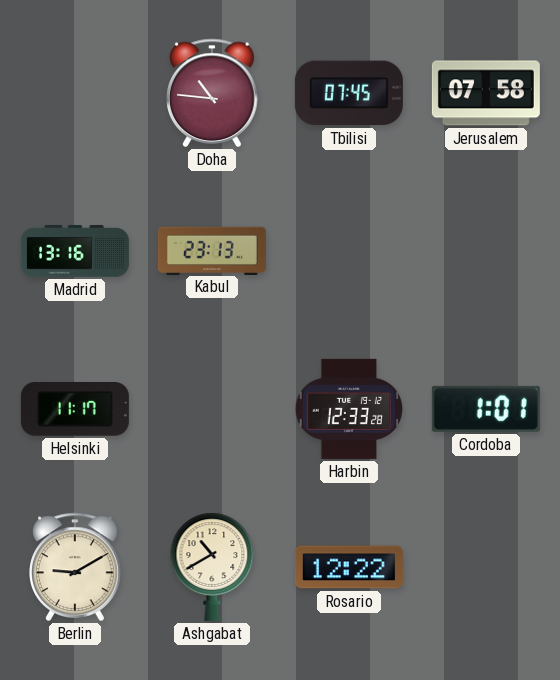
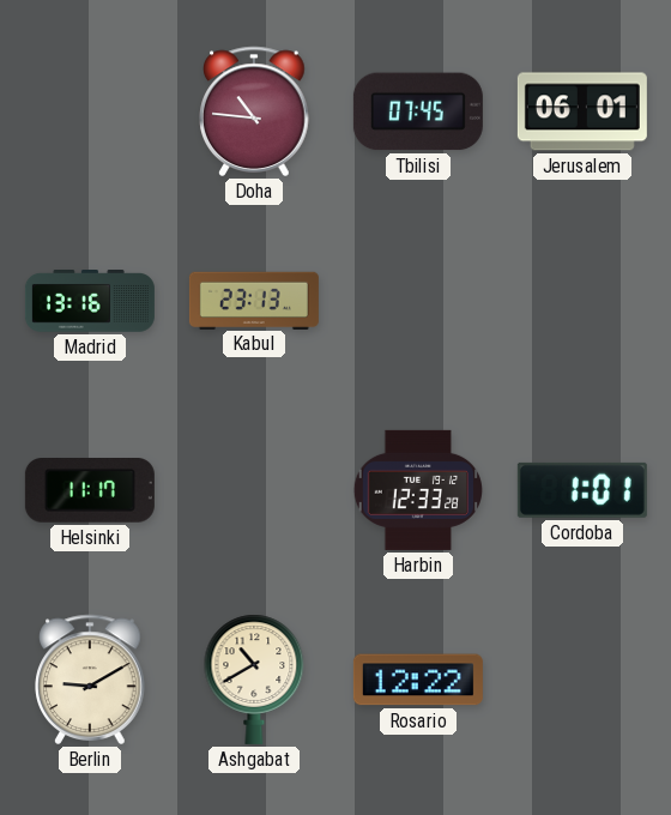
Jerusalem: 07:58 -> 06:01
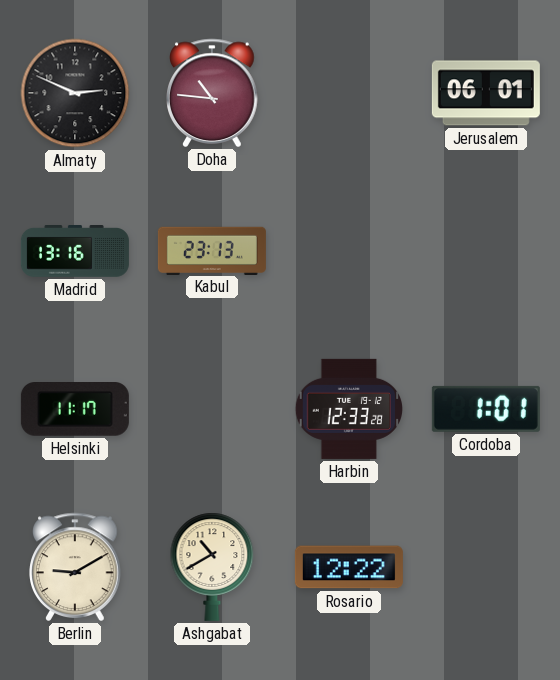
Almaty: none -> 2:49
Tbilisi: 07:45 -> none
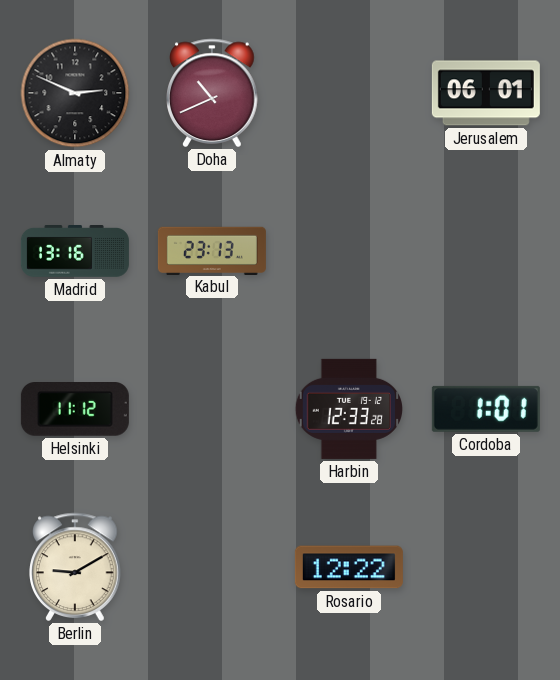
Doha: 10:46 -> 10:41
Helsinki: 11:17 -> 11:12
Ashgabat: 10:40 -> none
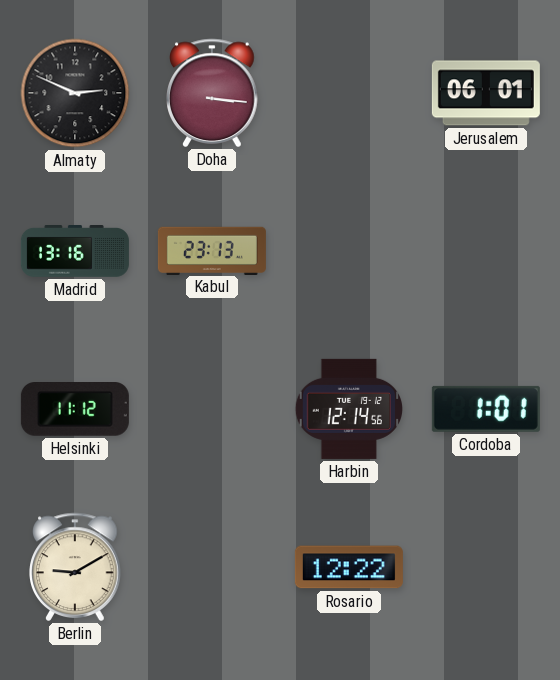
Doha: 10:41 -> 3:16
Harbin: 12:33 -> 12:14
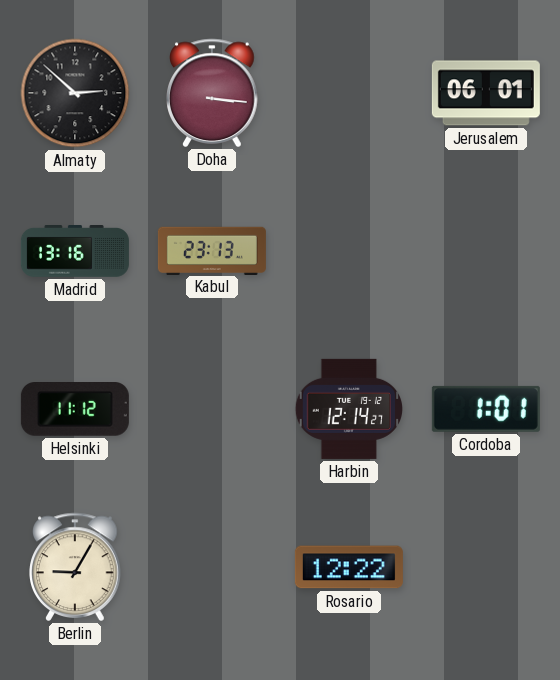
Almaty: 2:49 -> 2:52
Harbin: 12:14:56 -> 12:14:27
Berlin: 9:10 -> 9:05
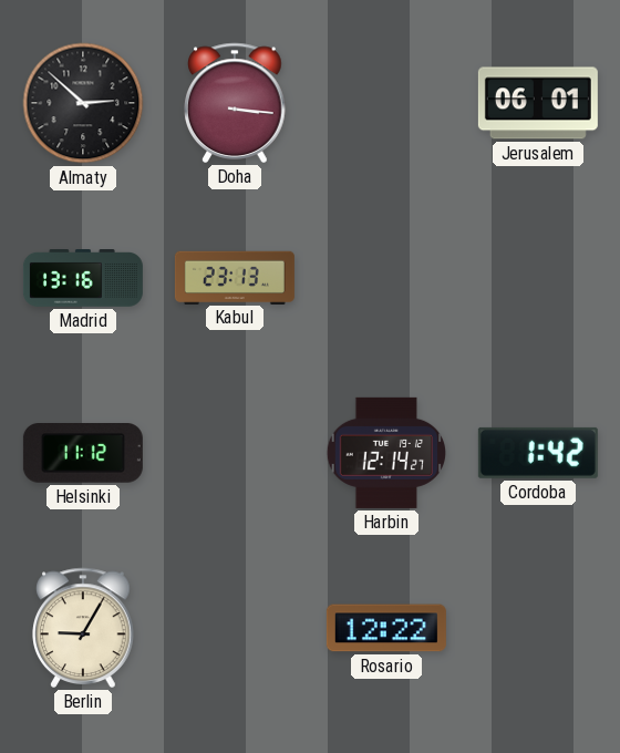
Cordoba: 1:01 -> 1:42
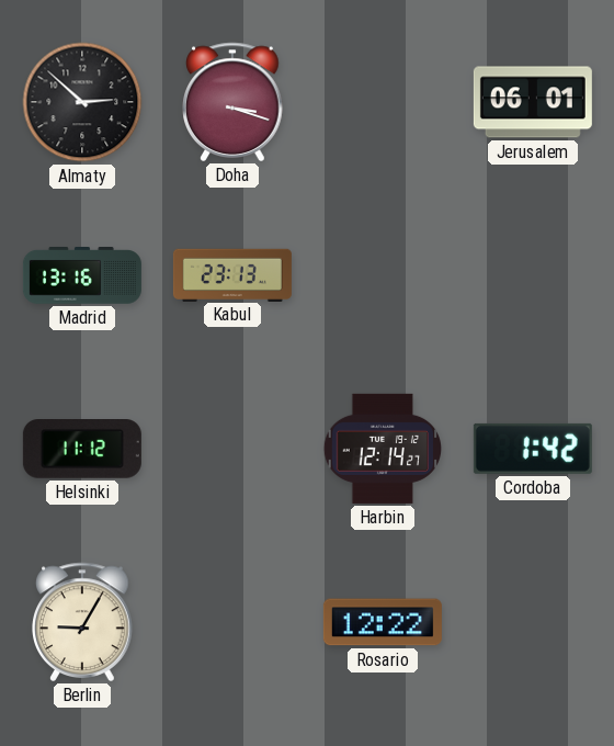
Doha: 3:16 -> 3:18
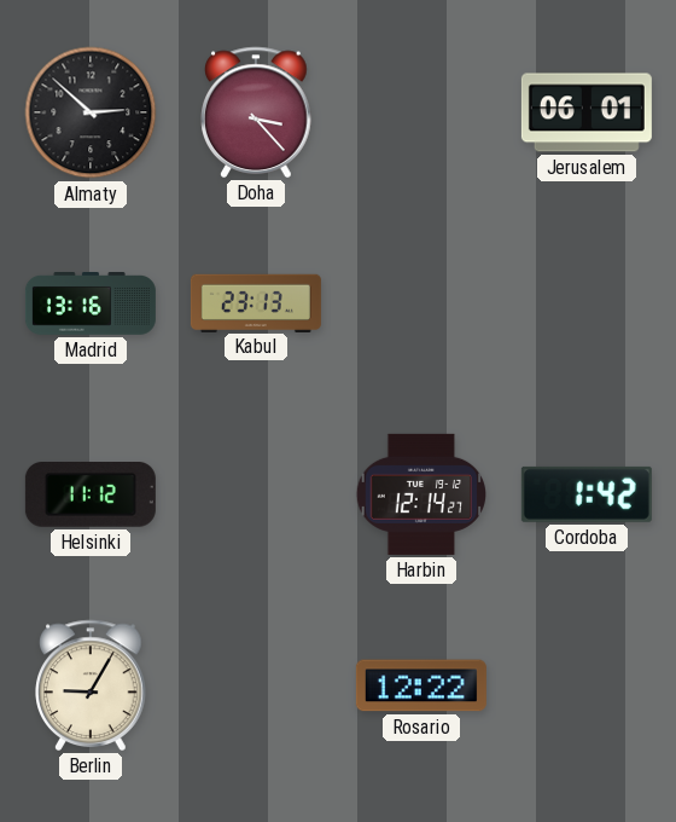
Doha: 3:18 -> 3:23
